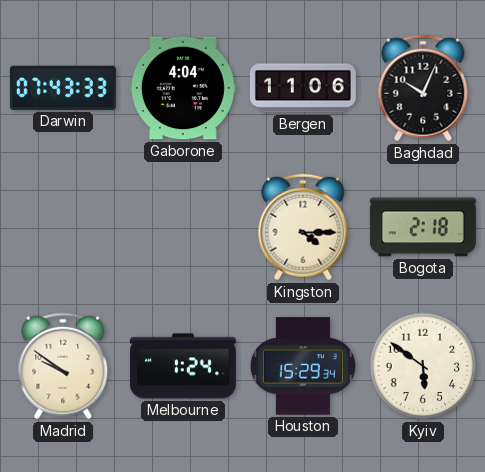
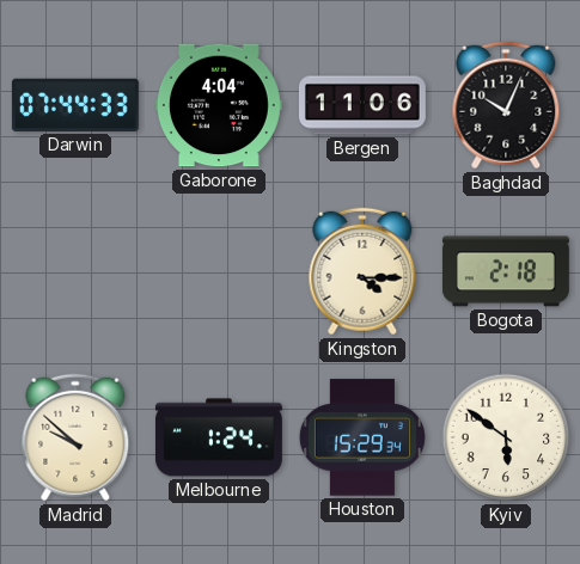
Darwin: 07:43 -> 07:44
Madrid: 9:51 -> 9:52
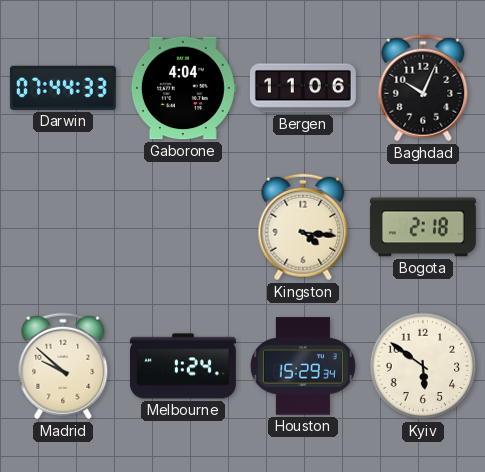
Kingston: 4:15 -> 4:16
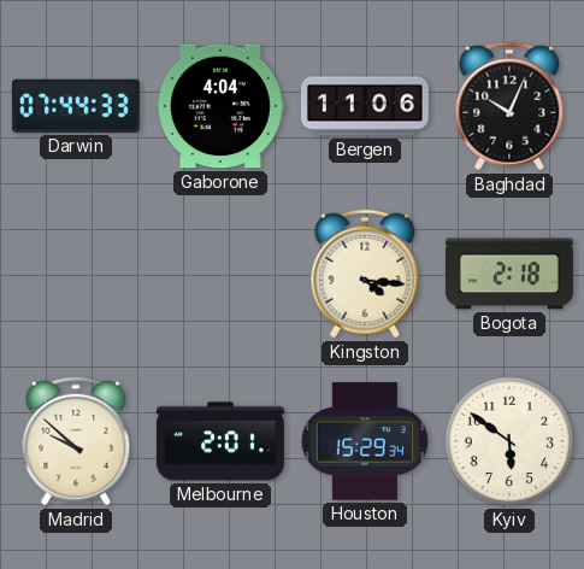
Melbourne: 1:24 -> 2:01
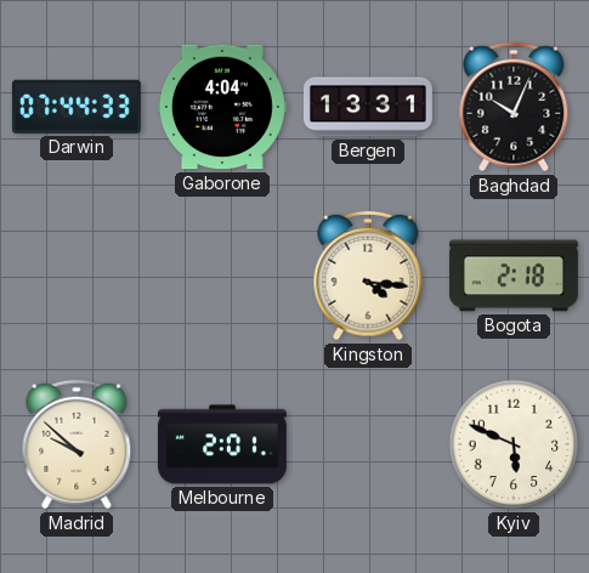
Bergen: 11:06 -> 13:31
Houston: 15:29 -> none
Kyiv: 5:51 -> 5:49
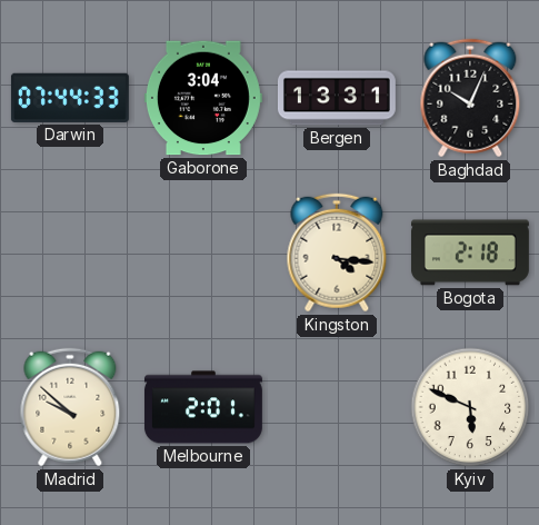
Gaborone: 4:04 -> 3:04
